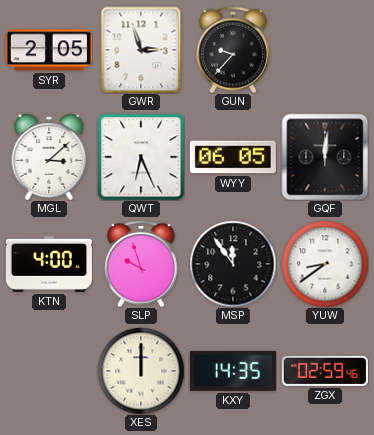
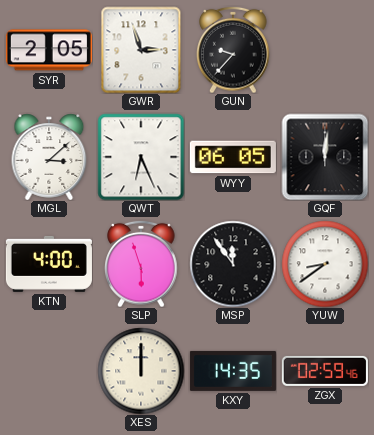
SLP: 9:57 -> 5:57
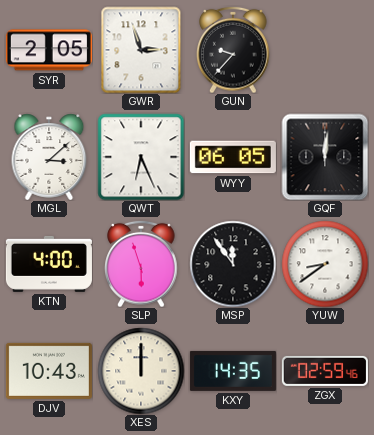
DJV: none -> 10:43
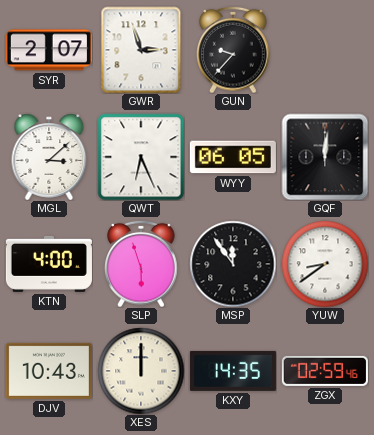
SYR: 2:05 -> 2:07
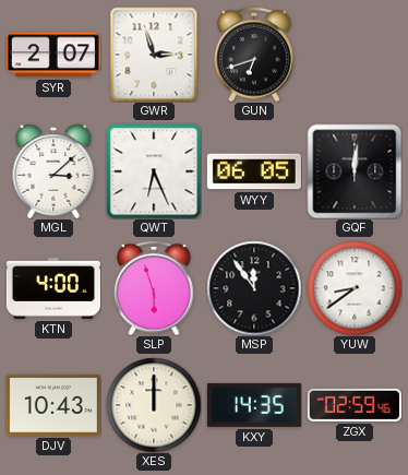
GUN: 9:37 -> 6:42
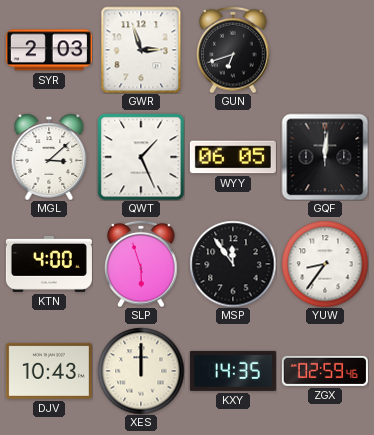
SYR: 2:07 -> 2:03
QWT: 6:26 -> 1:26
YUW: 8:39 -> 8:36
